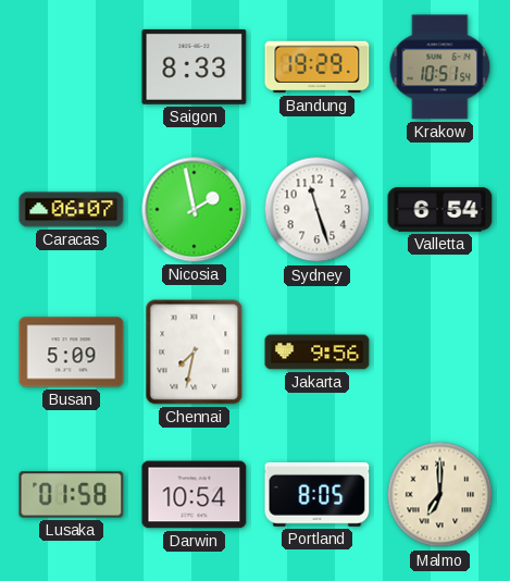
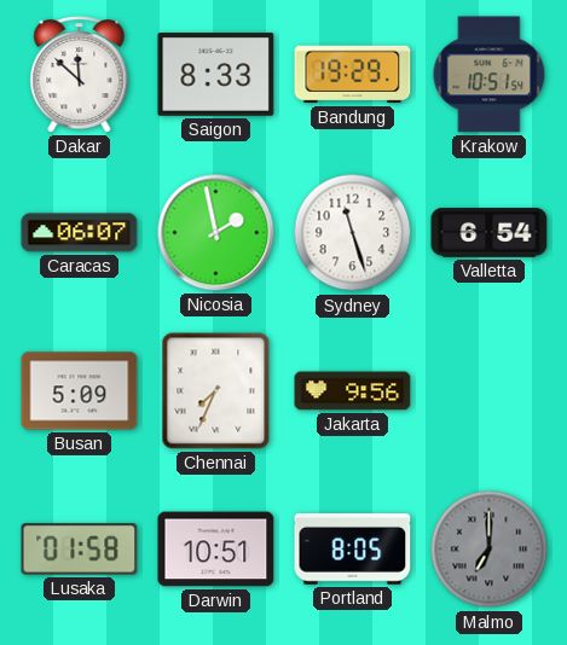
Dakar: none -> 11:52
Chennai: 7:32 -> 7:34
Darwin: 10:54 -> 10:51
Malmo dial: cream -> grey
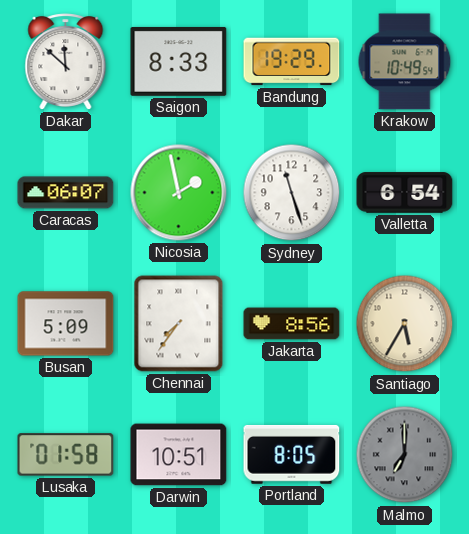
Krakow: 10:51 -> 10:49
Chennai: 7:34 -> 7:36
Jakarta: 9:56 -> 8:56
Santiago: none -> 5:35
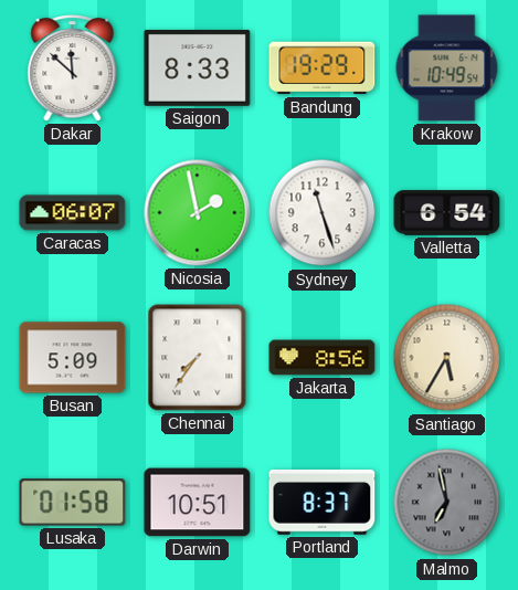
Portland: 8:05 -> 8:37
Malmo: 7:00 -> 6:58
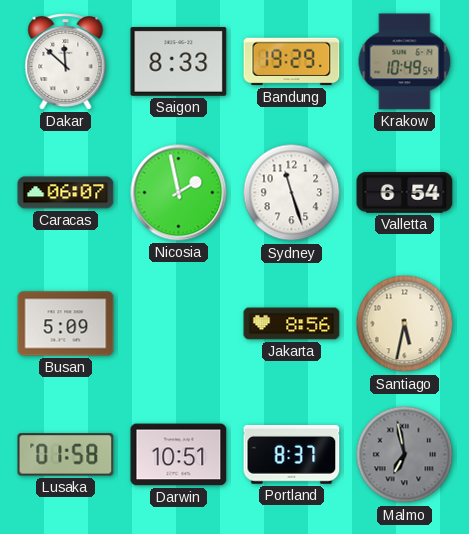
Chennai: 7:36 -> none
Santiago: 5:35 -> 5:32
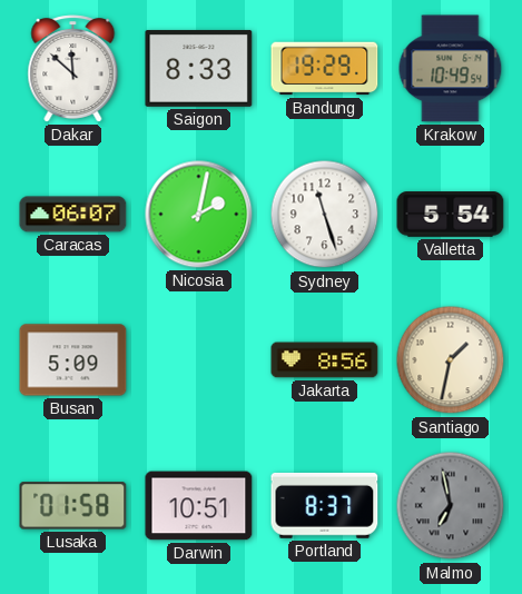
Nicosia: 1:58 -> 2:02
Valletta: 6:54 -> 5:54
Santiago: 5:32 -> 1:32
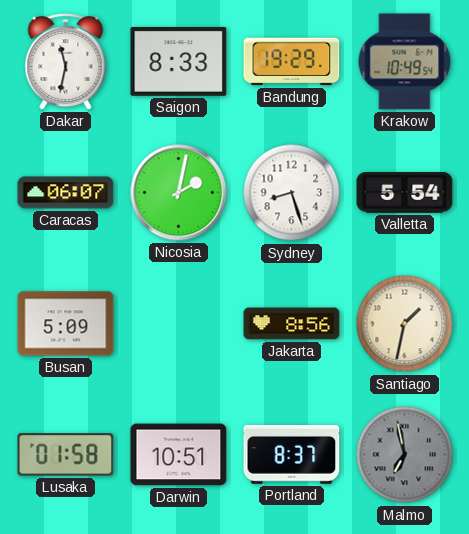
Dakar: 11:52 -> 11:32
Sydney: 11:27 -> 8:27
